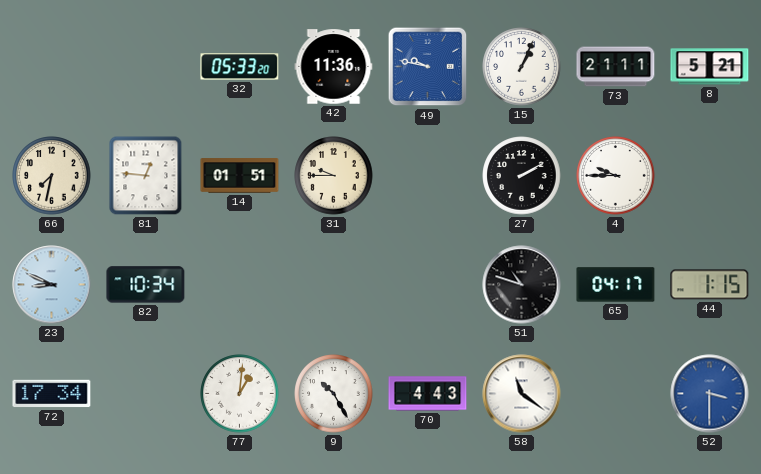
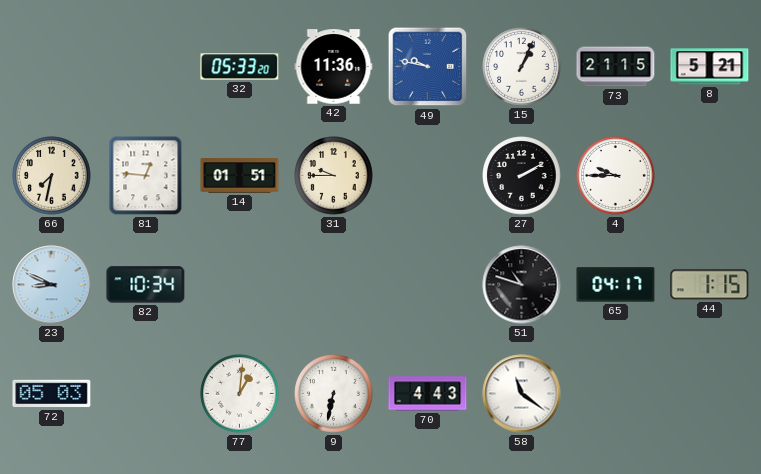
73: 21:11 -> 21:15
72: 17:34 -> 05:03
9: 10:25 -> 6:32
52: 3:30 -> none
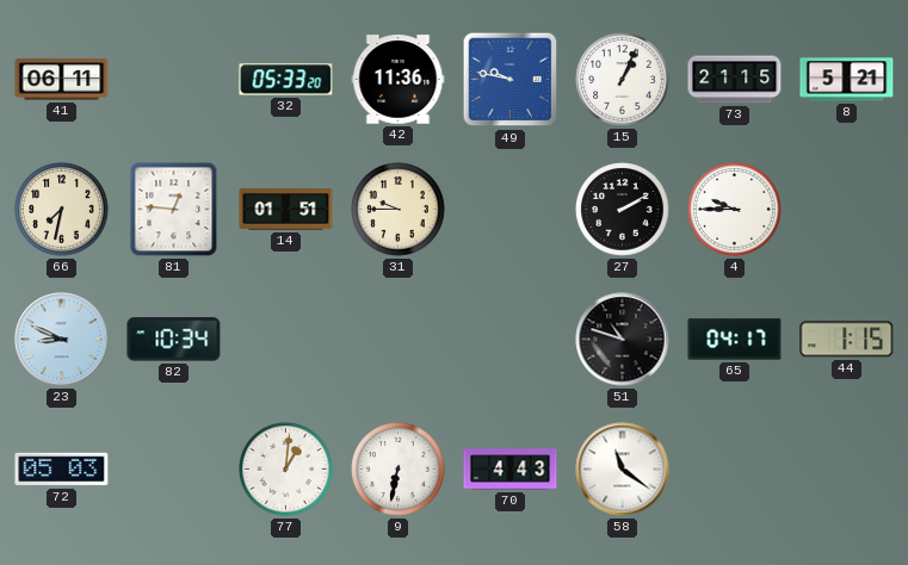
41: none -> 06:11
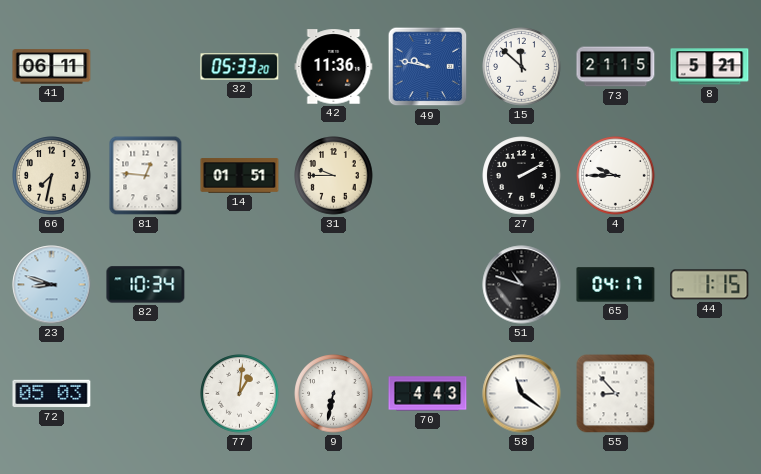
15: 1:04 -> 11:52
23: 8:49 -> 8:48
55: none -> 8:53
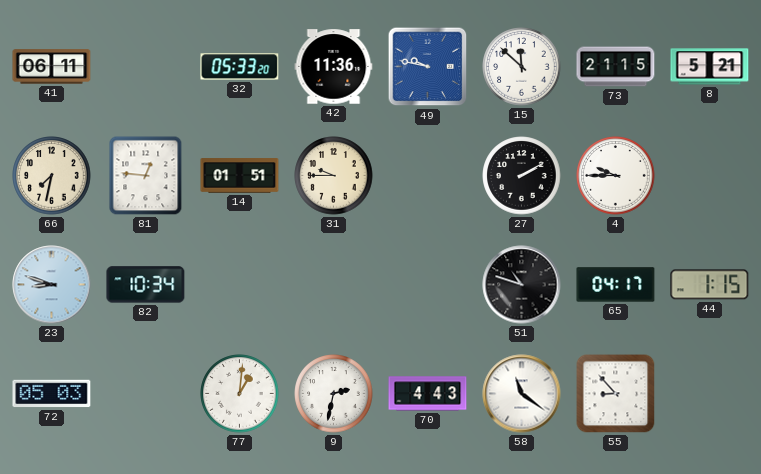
9: 6:32 -> 2:32
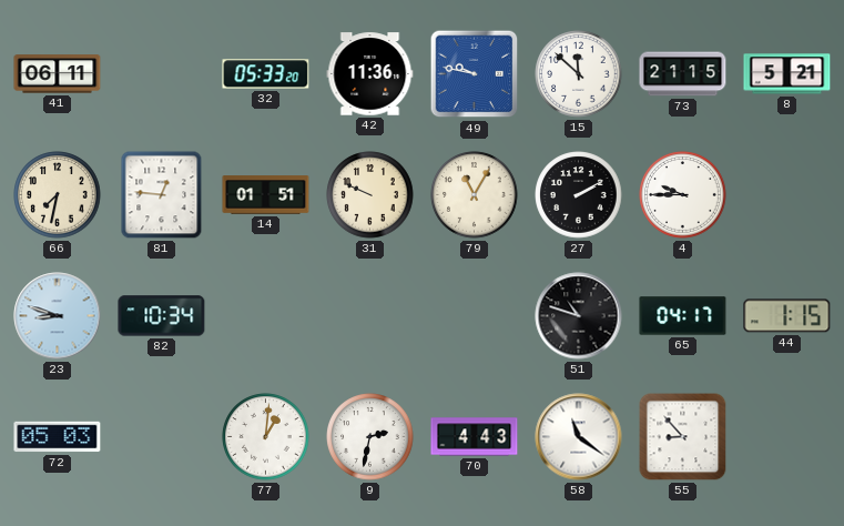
31: 9:45 -> 9:49
79: none -> 11:05
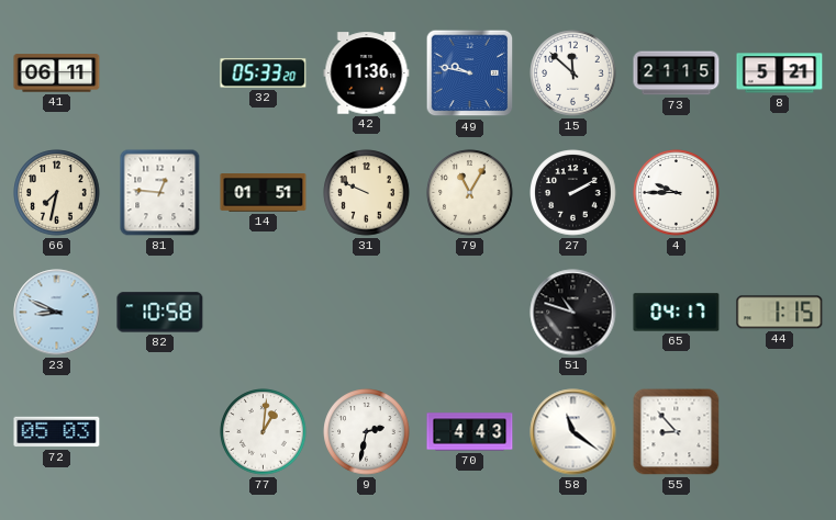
23: 8:48 -> 8:49
82: 10:34 -> 10:58
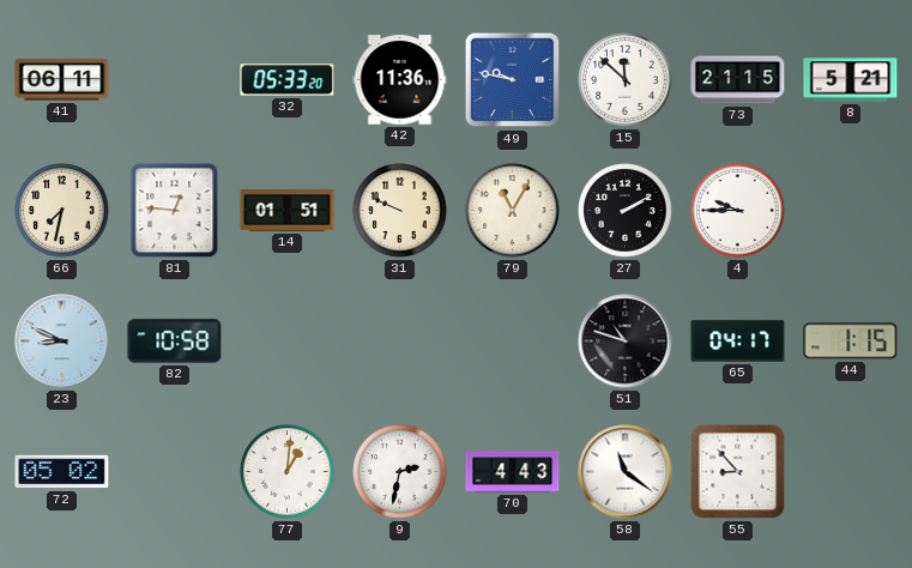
72: 05:03 -> 05:02
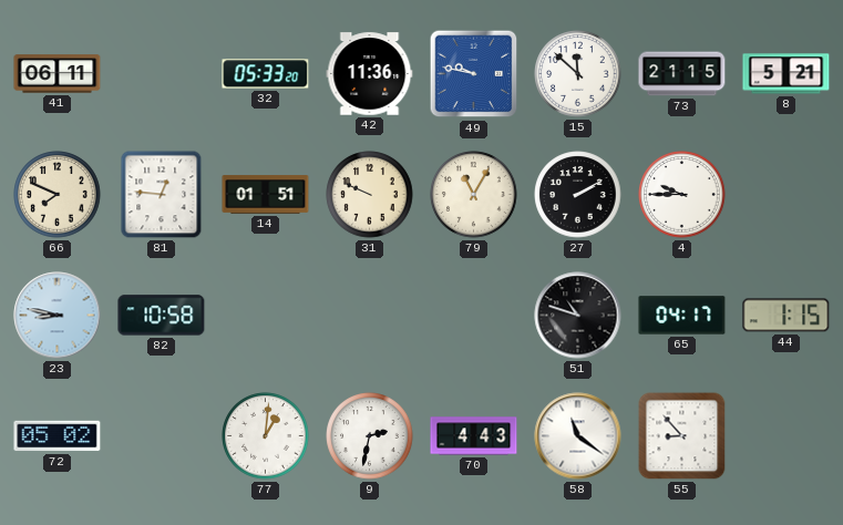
66: 7:32 -> 7:49
23: 8:49 -> 8:47
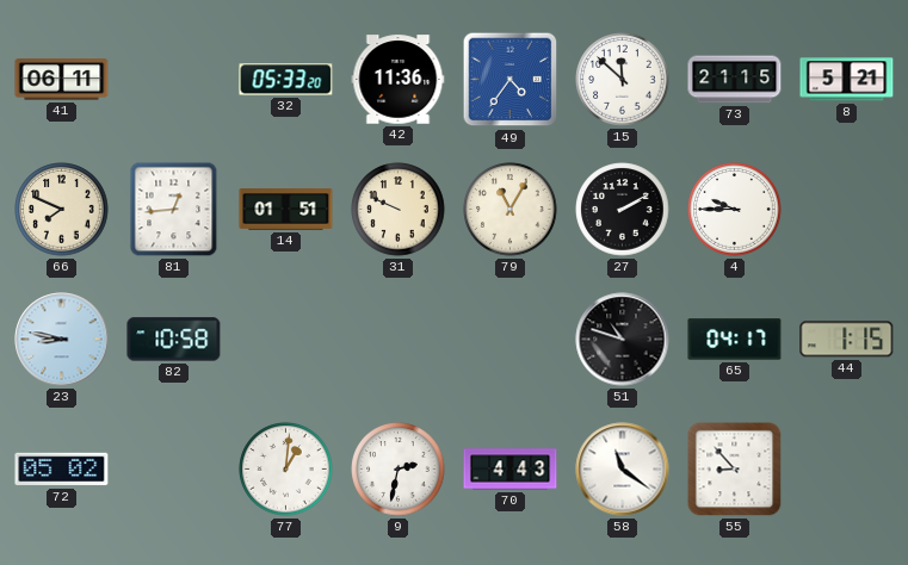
49: 9:47 -> 4:36
81: 12:46 -> 12:44
